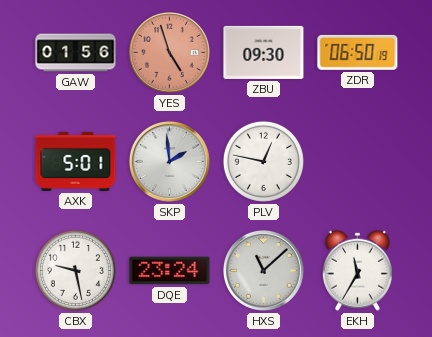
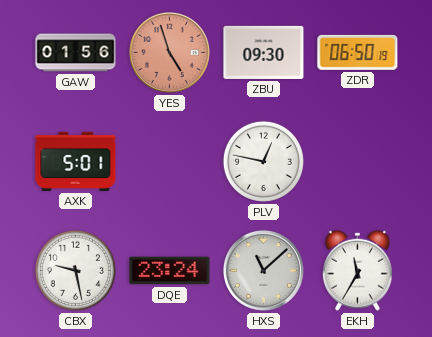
SKP: 1:59 -> none
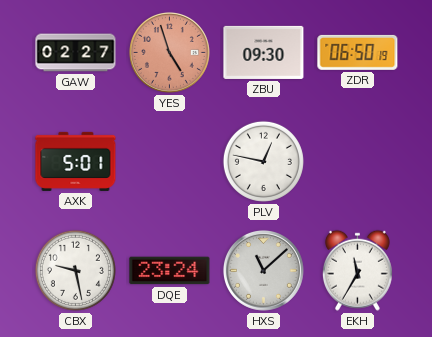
GAW: 01:56 -> 02:27
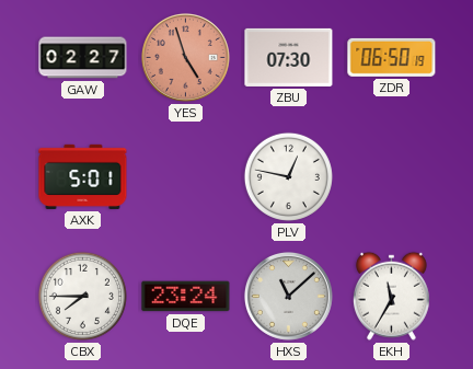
ZBU: 09:30 -> 07:30
CBX: 9:28 -> 7:45
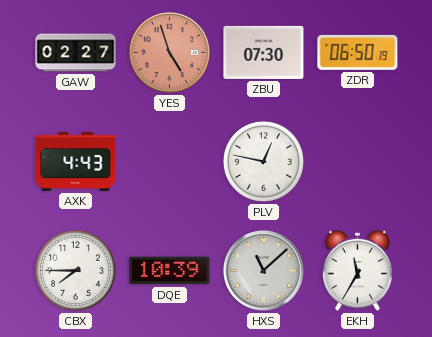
AXK: 5:01 -> 4:43
DQE: 23:24 -> 10:39
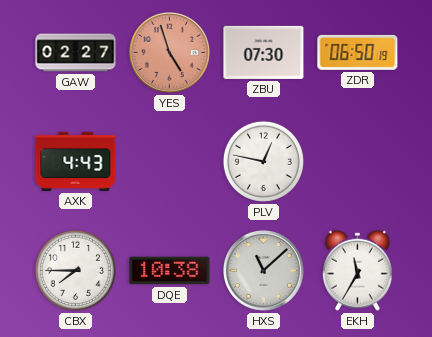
DQE: 10:39 -> 10:38
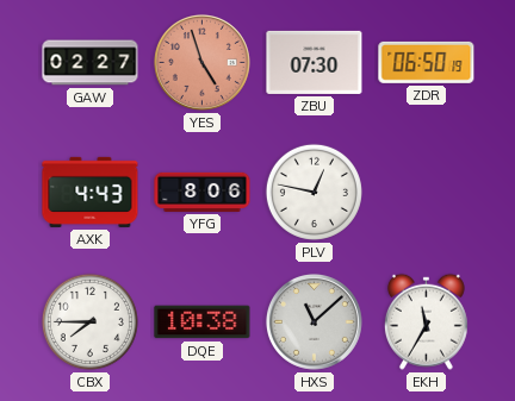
YFG: none -> 8:06
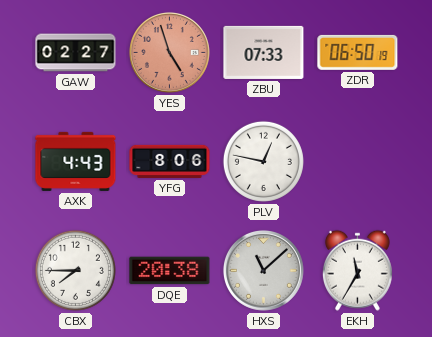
ZBU: 07:30 -> 07:33
DQE: 10:38 -> 20:38
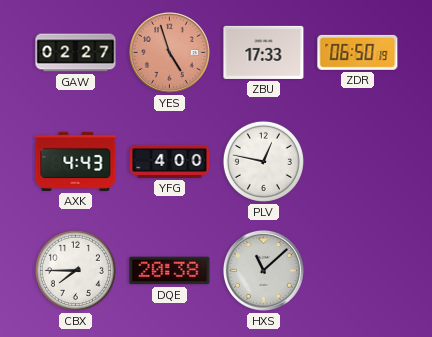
ZBU: 07:33 -> 17:33
YFG: 8:06 -> 4:00
EKH: 11:35 -> none
